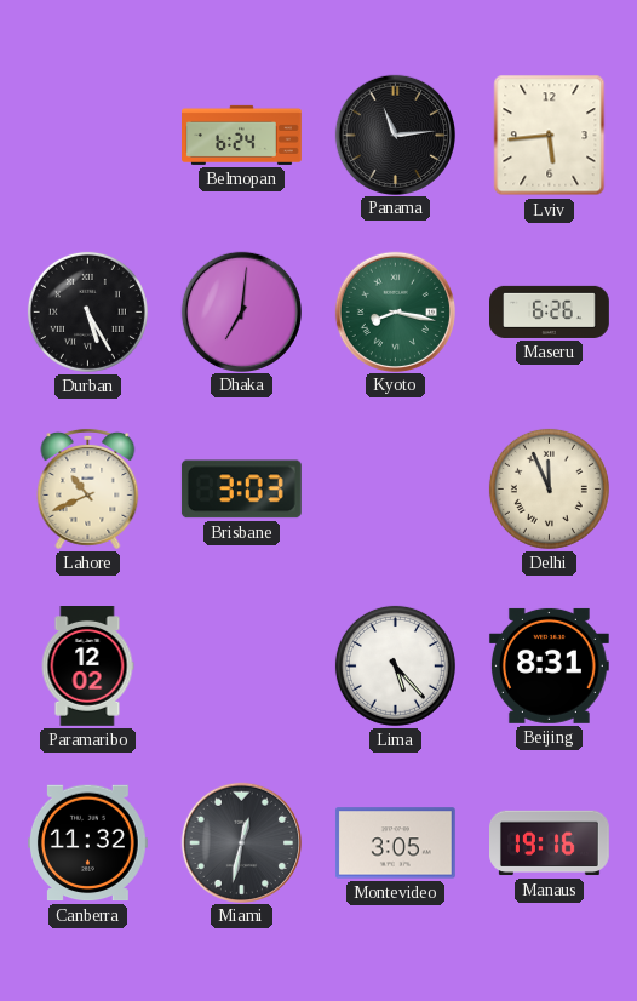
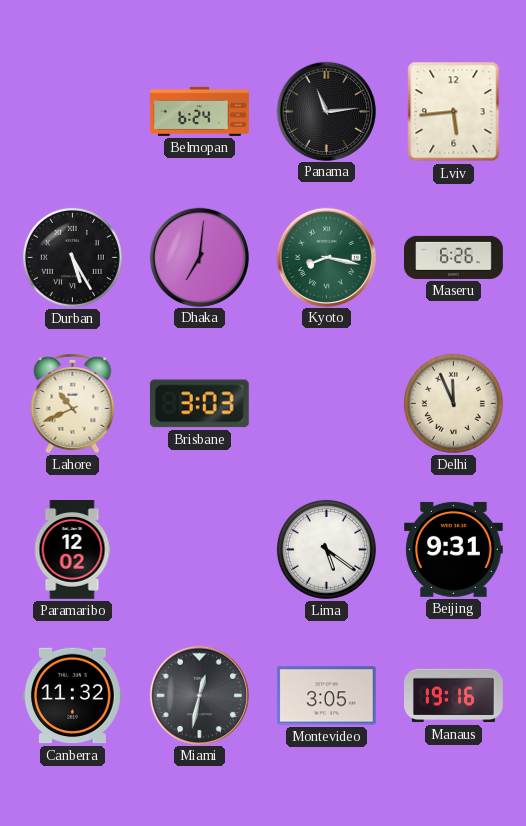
Lima: 5:23 -> 5:21
Beijing: 8:31 -> 9:31
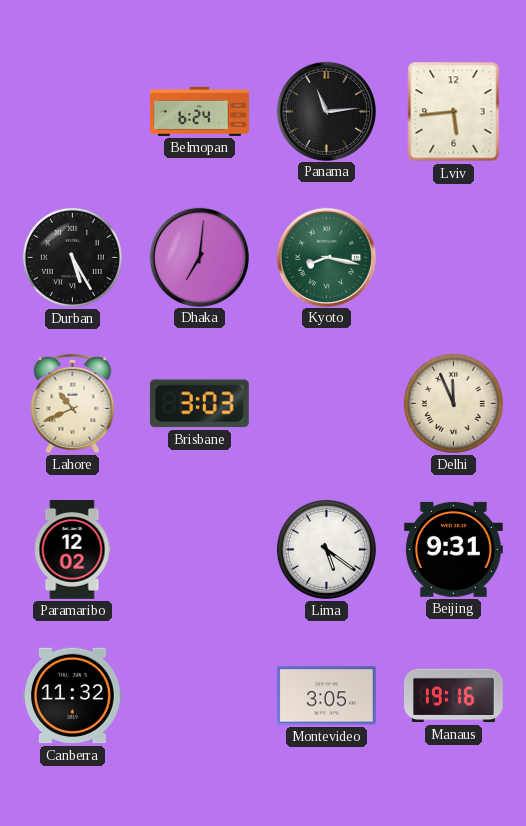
Maseru: 6:26 -> none
Miami: 12:32 -> none
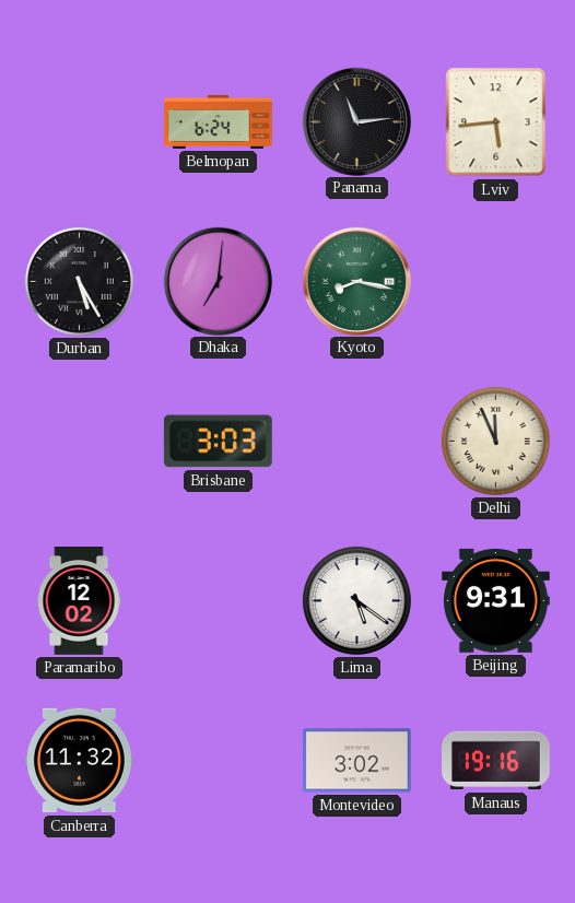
Lahore: 10:41 -> none
Montevideo: 3:05 -> 3:02
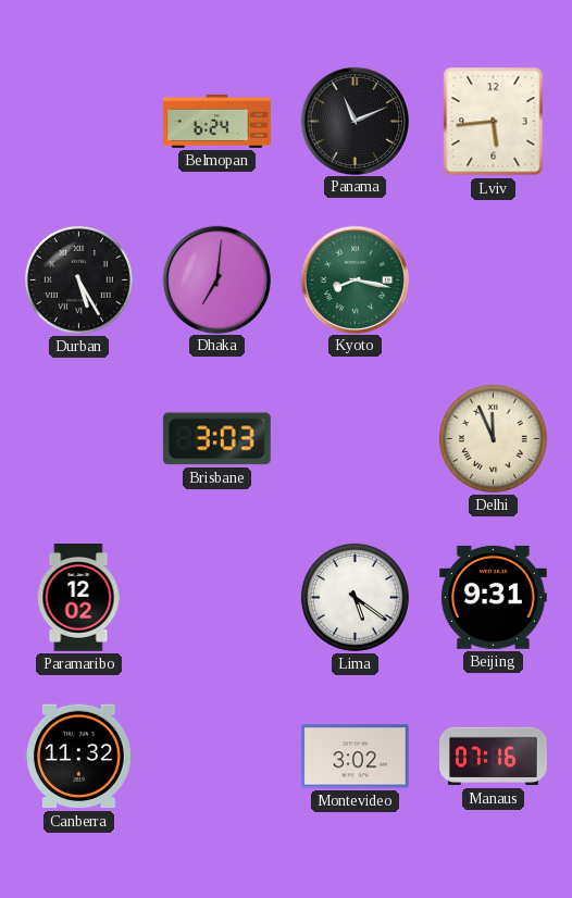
Panama: 11:14 -> 11:11
Manaus: 19:16 -> 07:16
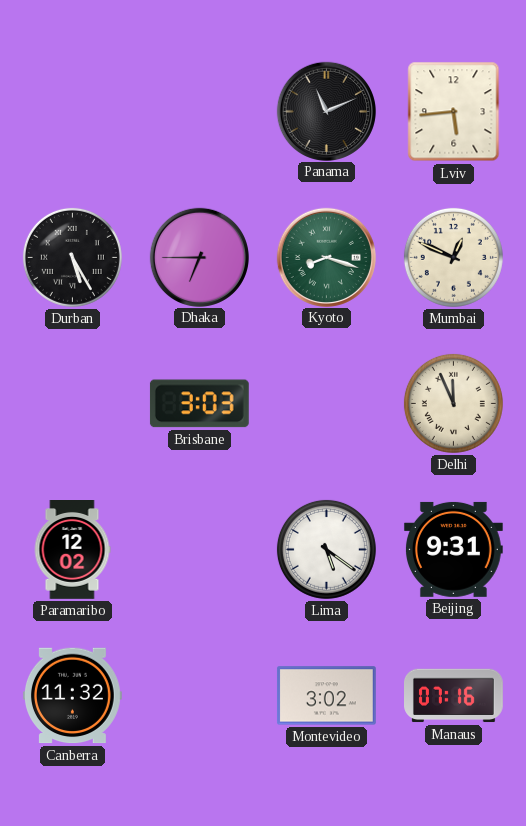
Belmopan: 6:24 -> none
Dhaka: 7:01 -> 6:45
Kyoto: 8:17 -> 8:18
Mumbai: none -> 12:49
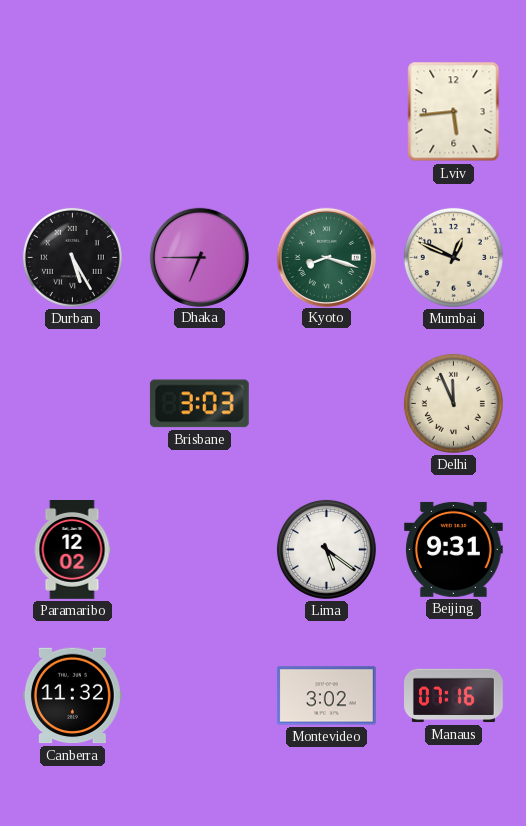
Panama: 11:11 -> none
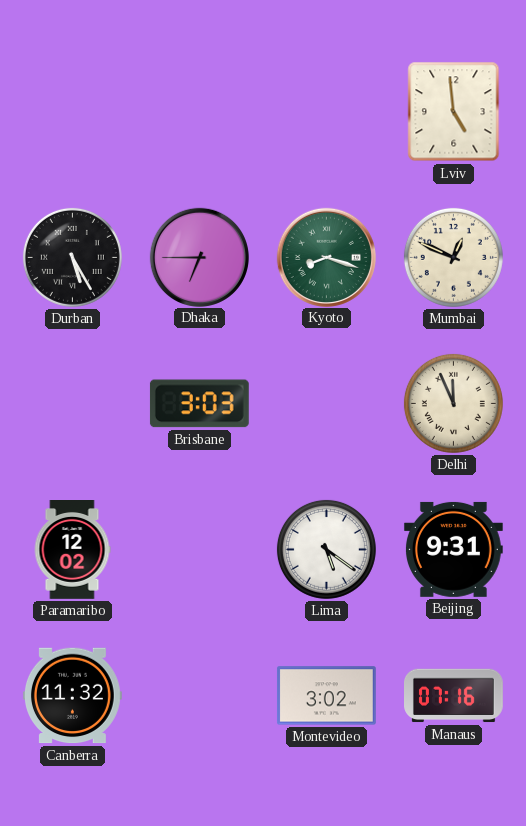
Lviv: 5:44 -> 4:59
